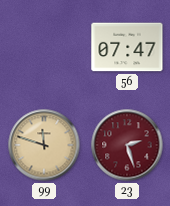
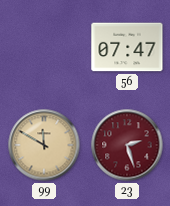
99: 11:48 -> 11:50
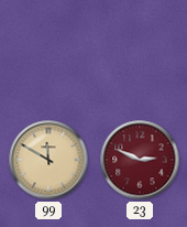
56: 07:47 -> none
23: 2:27 -> 2:49
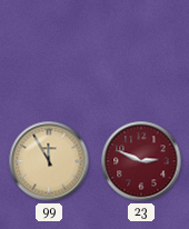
99: 11:50 -> 11:55
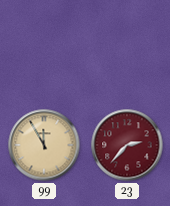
23: 2:49 -> 2:37
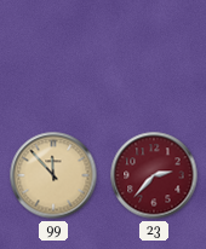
99: 11:55 -> 11:53
